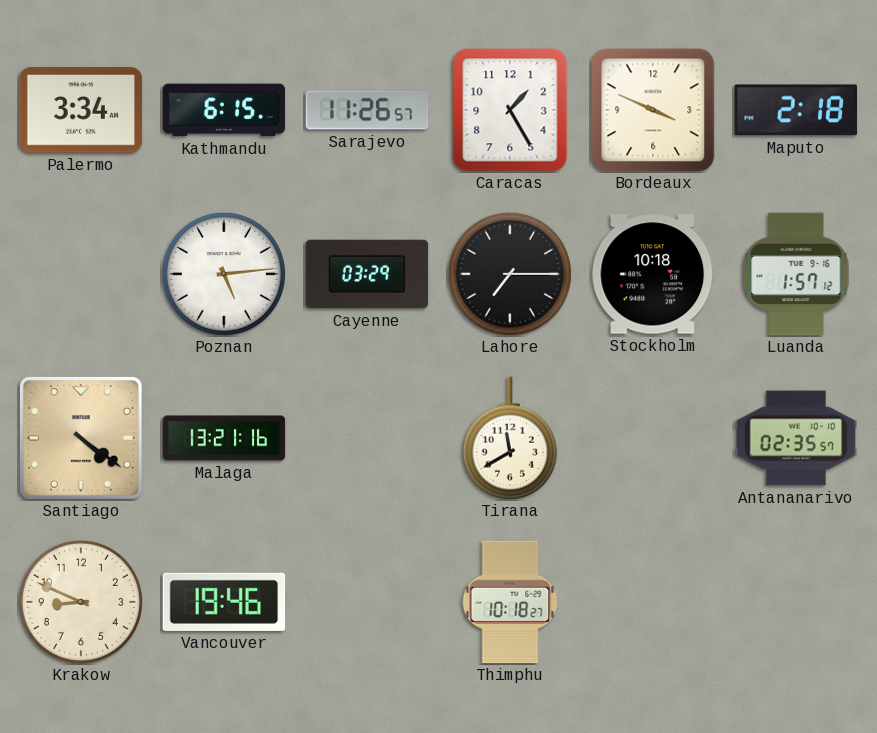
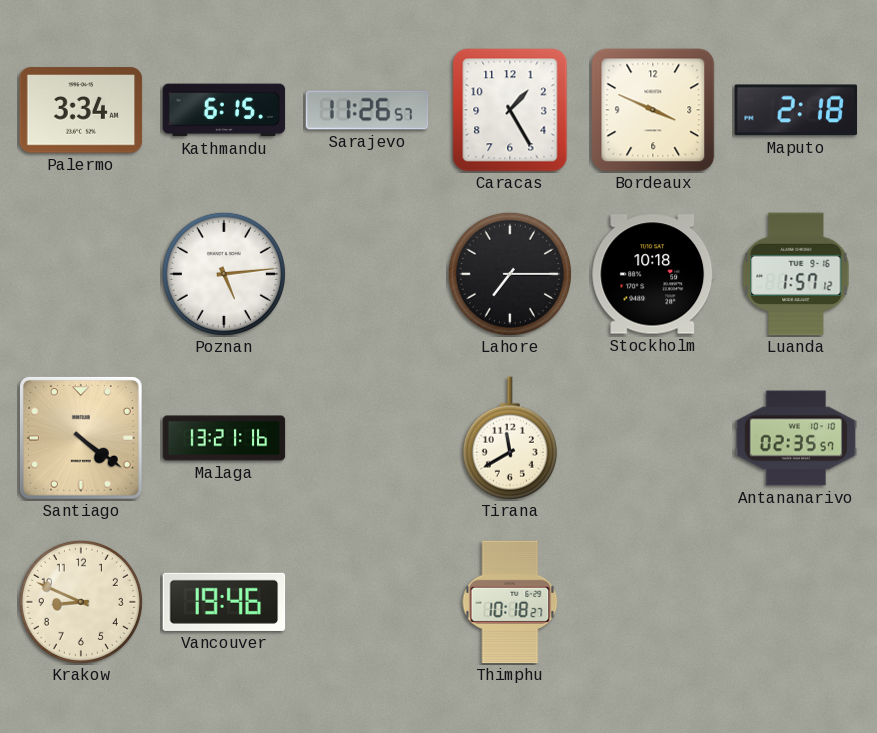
Cayenne: 03:29 -> none
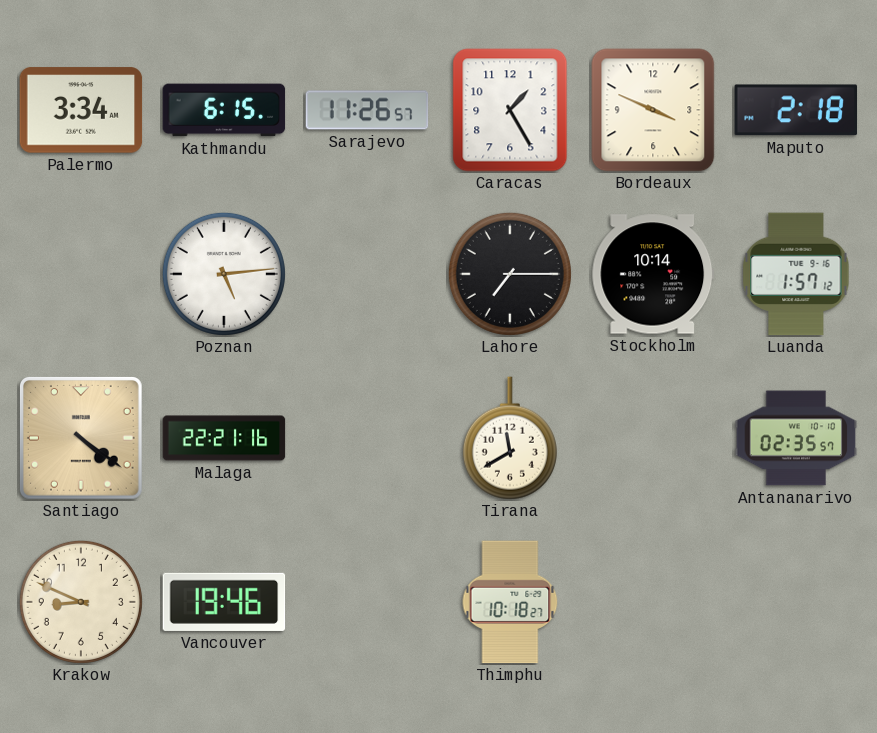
Stockholm: 10:18 -> 10:14
Malaga: 13:21 -> 22:21
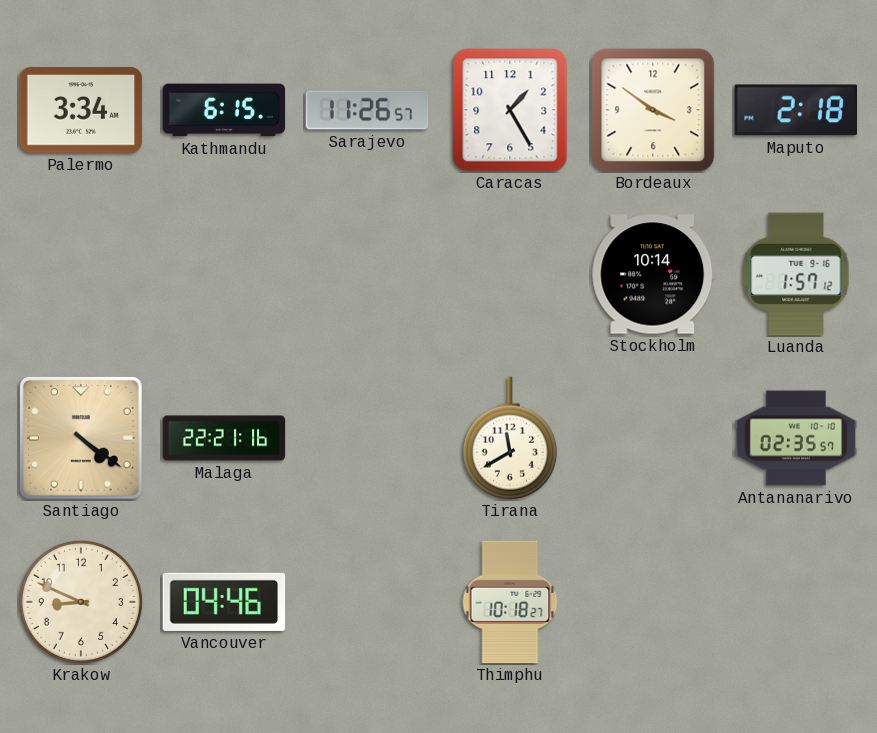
Bordeaux: 3:49 -> 3:51
Poznan: 5:14 -> none
Lahore: 7:15 -> none
Vancouver: 19:46 -> 04:46
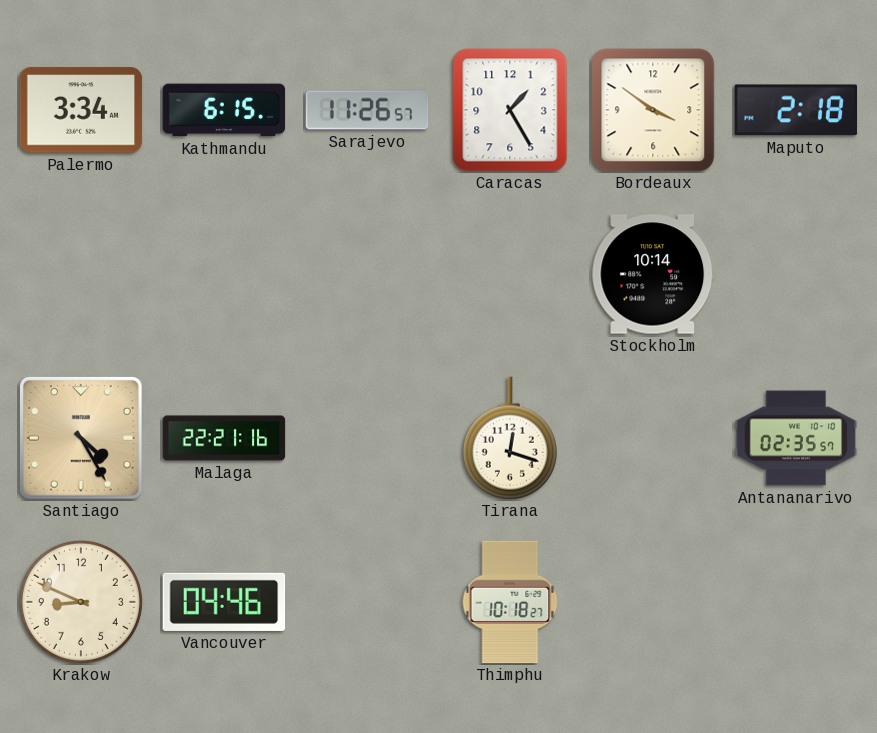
Luanda: 1:57 -> none
Santiago: 4:21 -> 4:25
Tirana: 11:40 -> 12:18
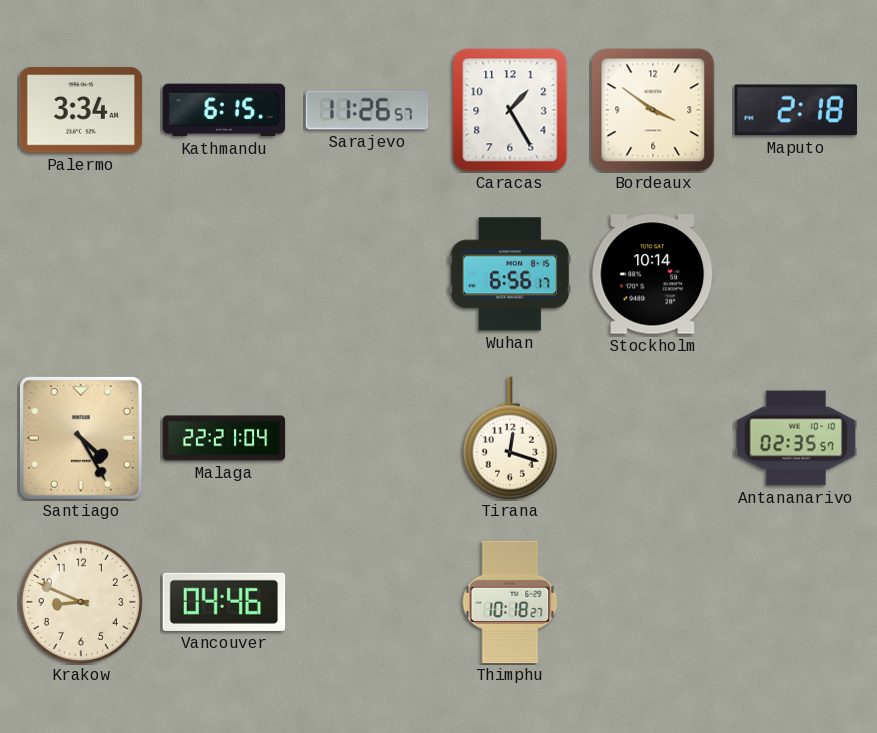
Wuhan: none -> 6:56
Malaga: 22:21:16 -> 22:21:04
